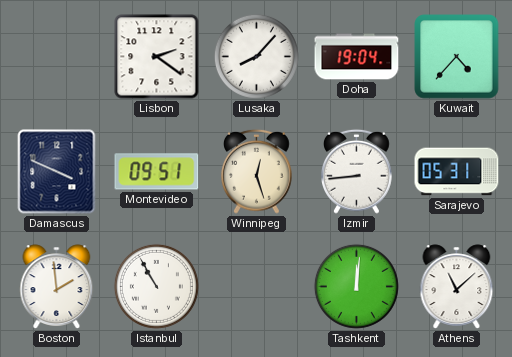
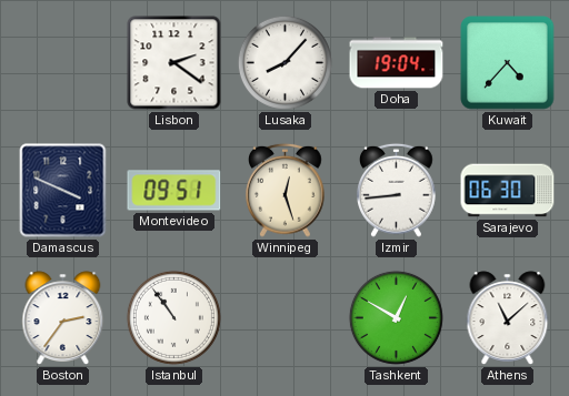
Sarajevo: 05:31 -> 06:30
Boston: 1:59 -> 2:36
Istanbul: 10:55 -> 10:54
Tashkent: 12:01 -> 12:50
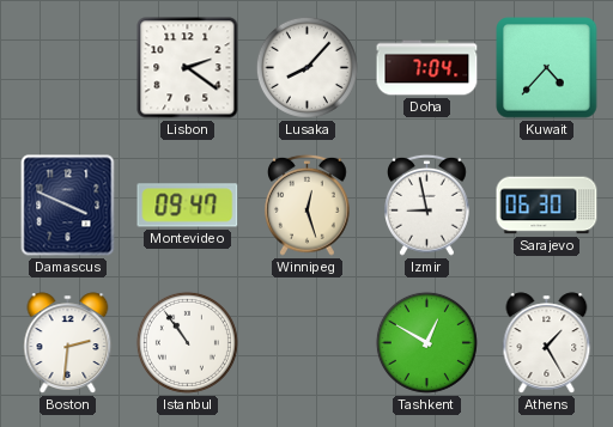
Doha: 19:04 -> 7:04
Montevideo: 09:51 -> 09:47
Izmir: 8:44 -> 8:58
Boston: 2:36 -> 2:31
Athens: 11:08 -> 1:25
